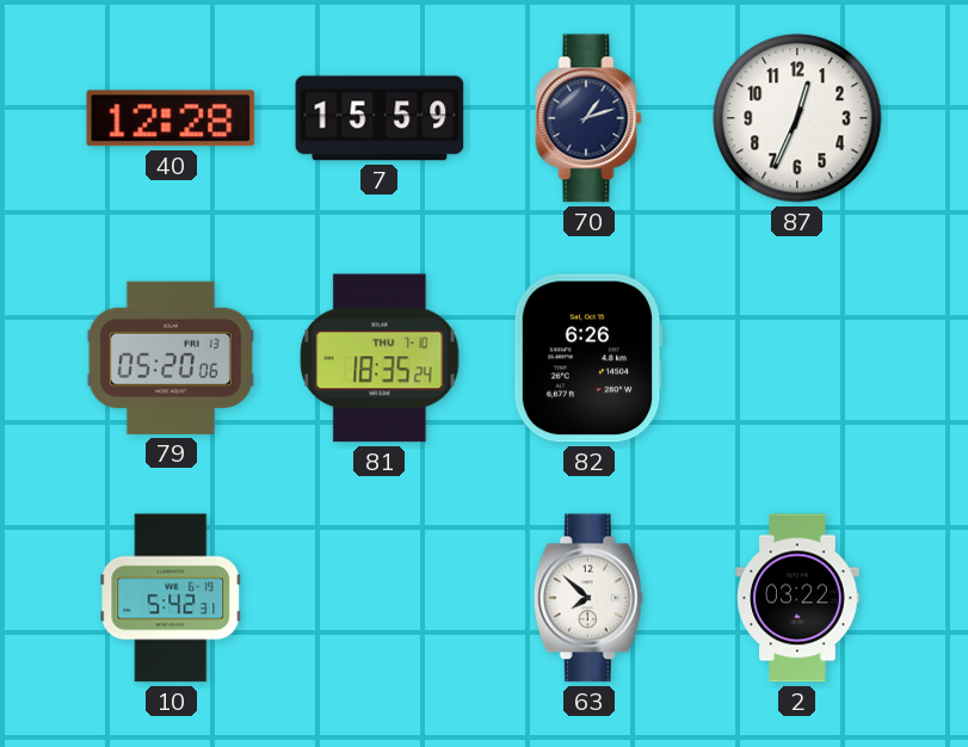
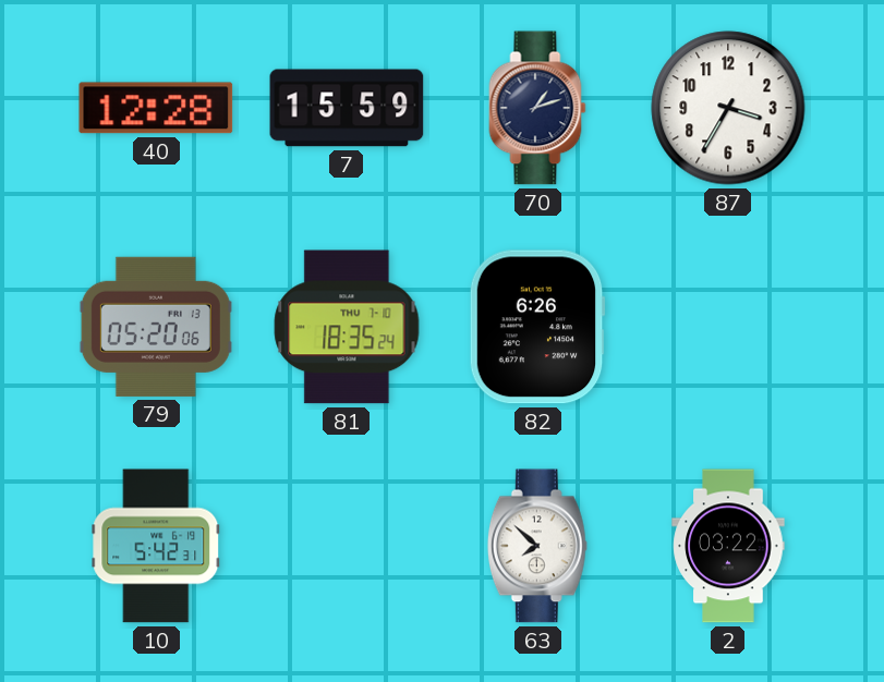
87: 12:34 -> 3:35
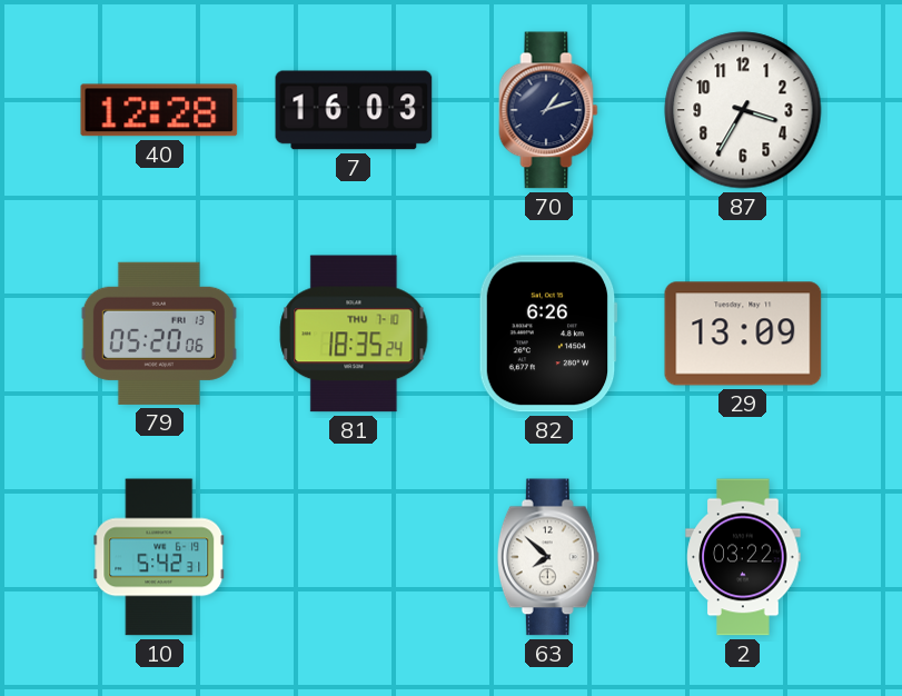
7: 15:59 -> 16:03
29: none -> 13:09
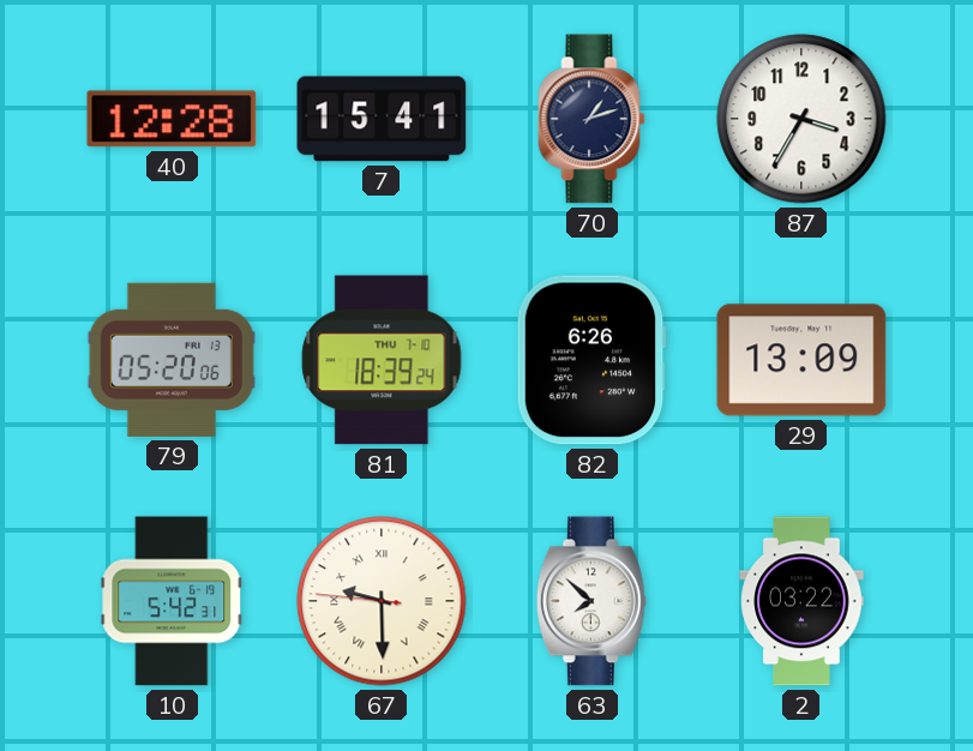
7: 16:03 -> 15:41
81: 18:35 -> 18:39
67: none -> 9:29
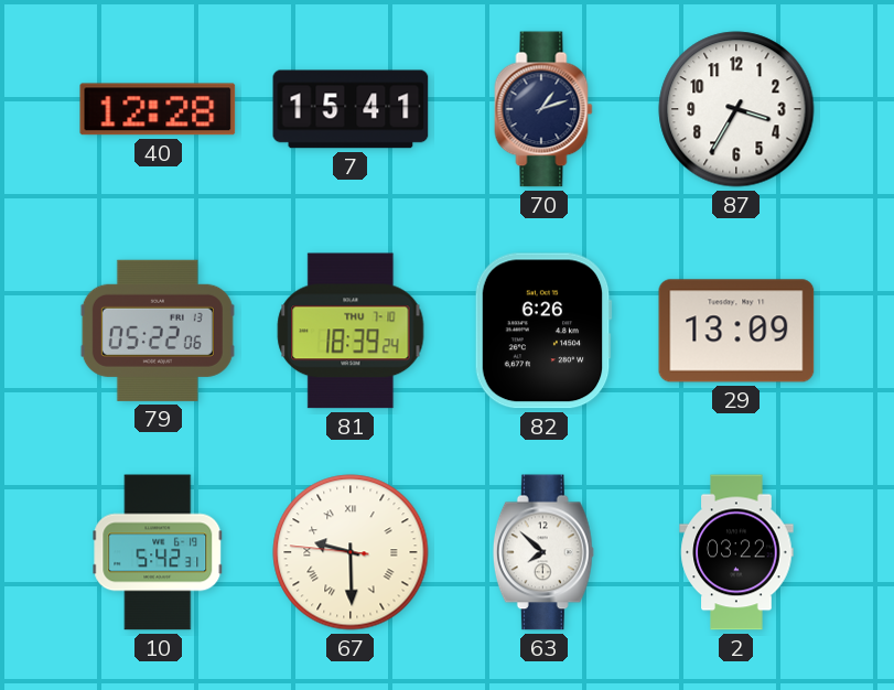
79: 05:20 -> 05:22
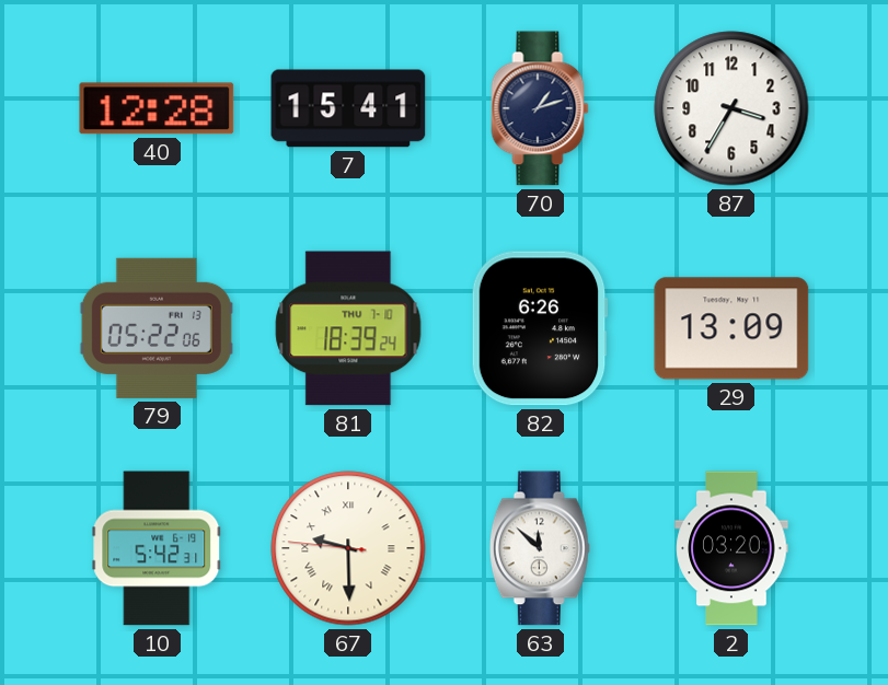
63: 7:52 -> 11:52
2: 03:22 -> 03:20
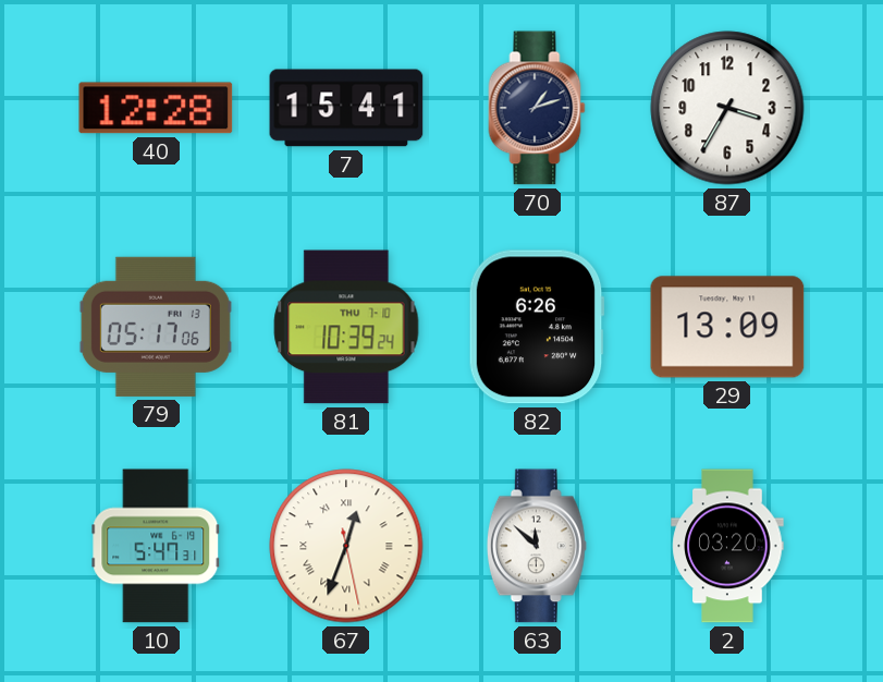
79: 05:22 -> 05:17
81: 18:39 -> 10:39
10: 5:42 -> 5:47
67: 9:29 -> 12:33
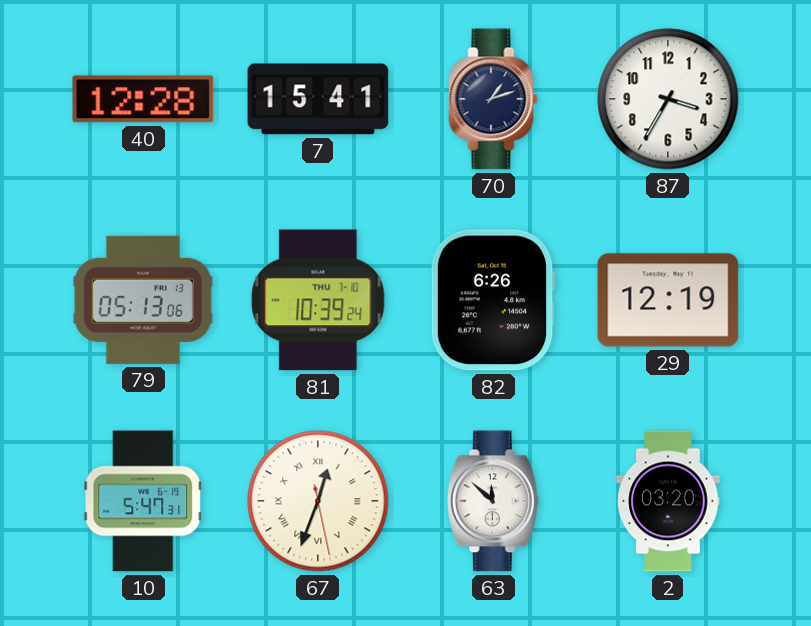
79: 05:17 -> 05:13
29: 13:09 -> 12:19
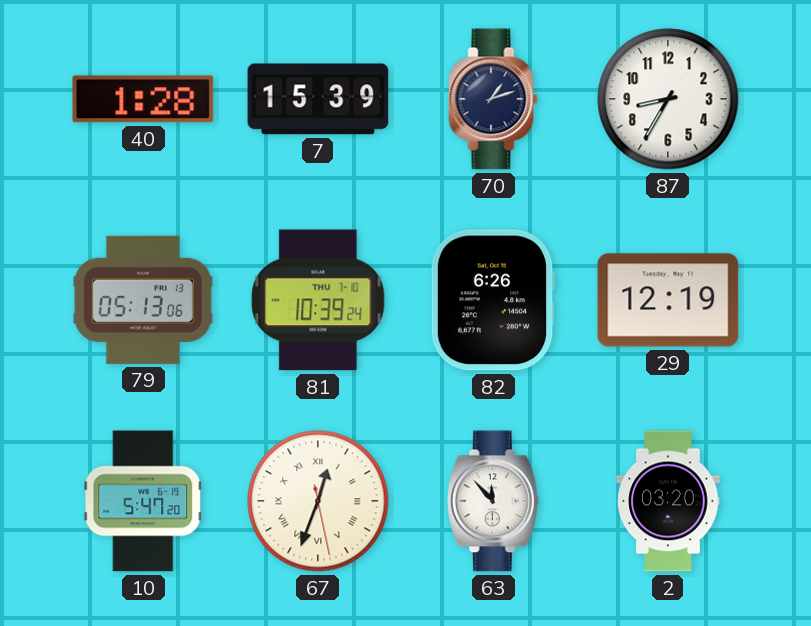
40: 12:28 -> 1:28
7: 15:41 -> 15:39
87: 3:35 -> 8:35
10: 5:47:31 -> 5:47:20
63: 11:52 -> 11:53
